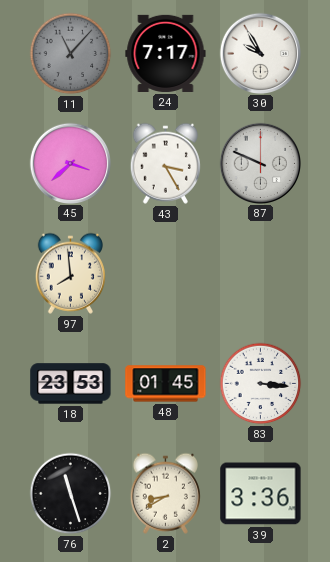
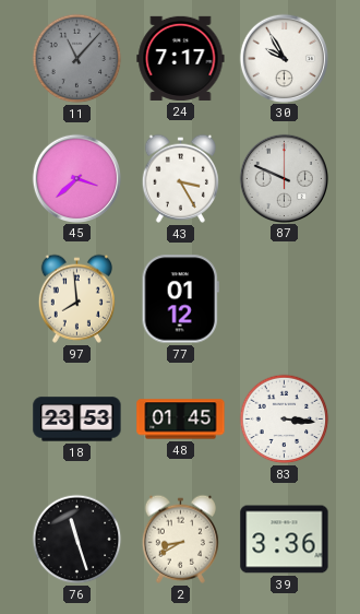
77: none -> 01:12
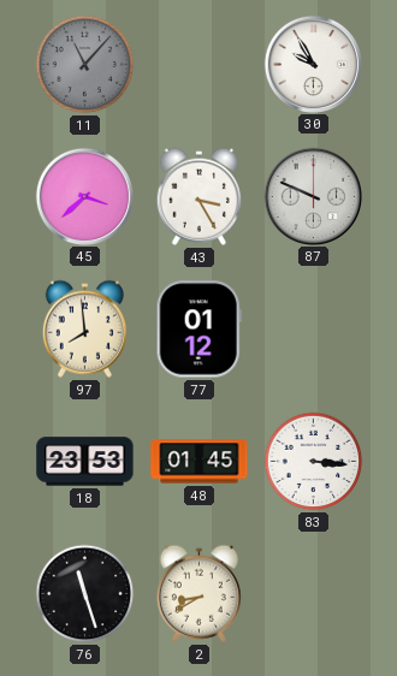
24: 7:17 -> none
39: 3:36 -> none
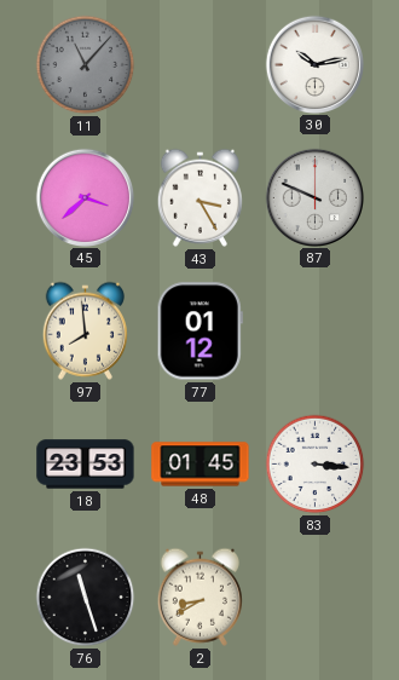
30: 9:55 -> 10:13
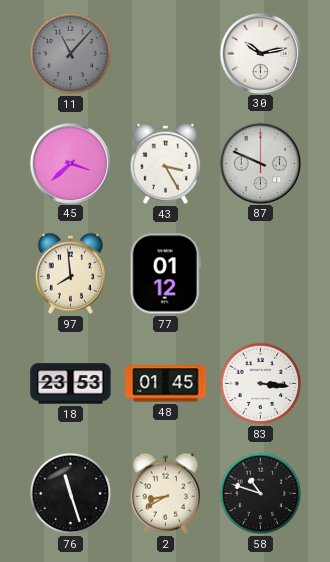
58: none -> 10:48
